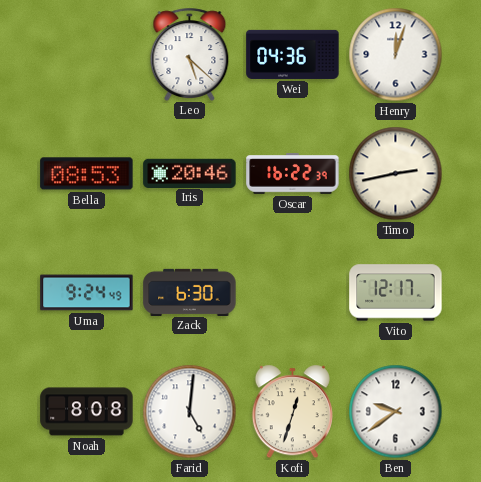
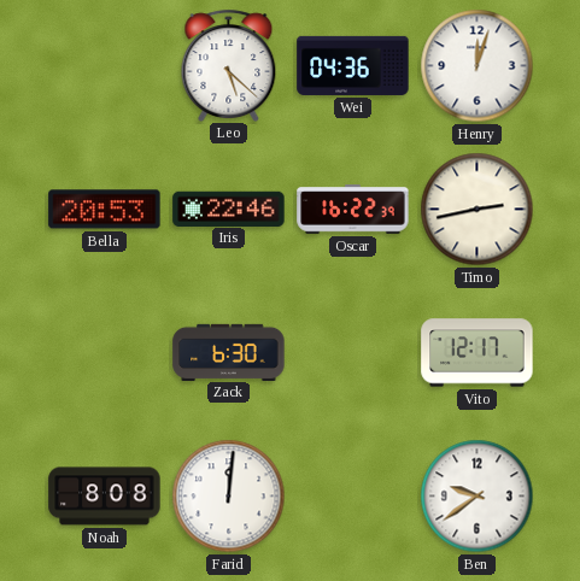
Bella: 08:53 -> 20:53
Iris: 20:46 -> 22:46
Uma: 9:24 -> none
Farid: 5:01 -> 12:01
Kofi: 12:33 -> none
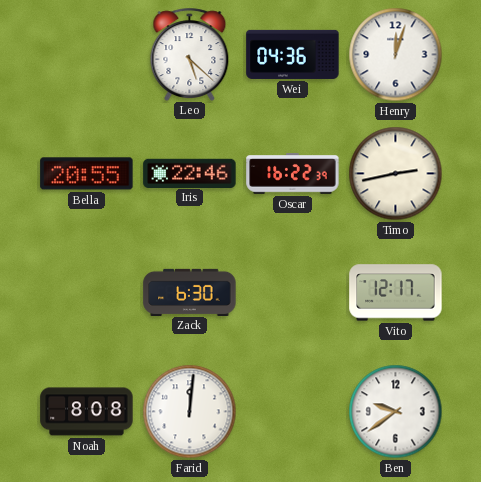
Bella: 20:53 -> 20:55
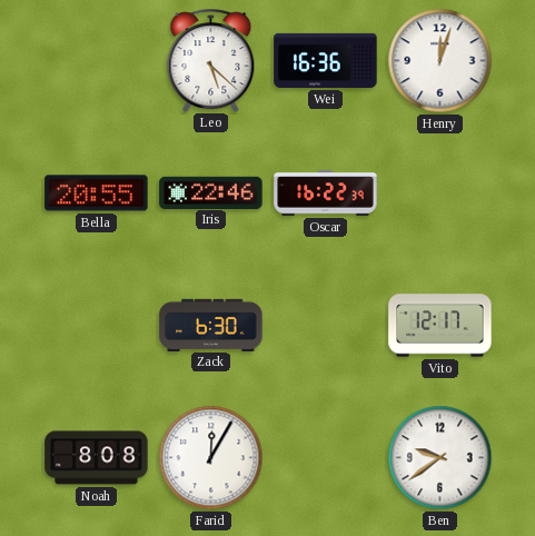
Wei: 04:36 -> 16:36
Timo: 2:43 -> none
Farid: 12:01 -> 12:05
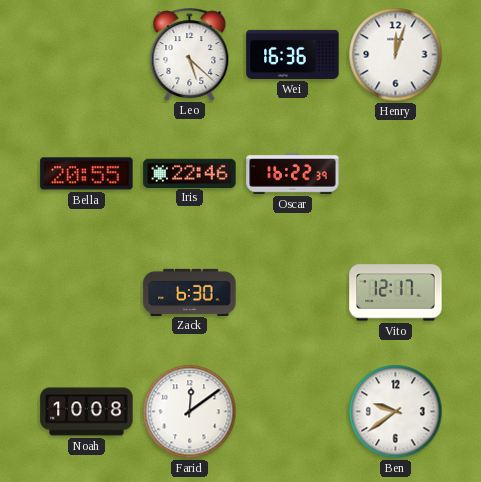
Noah: 8:08 -> 10:08
Farid: 12:05 -> 12:09
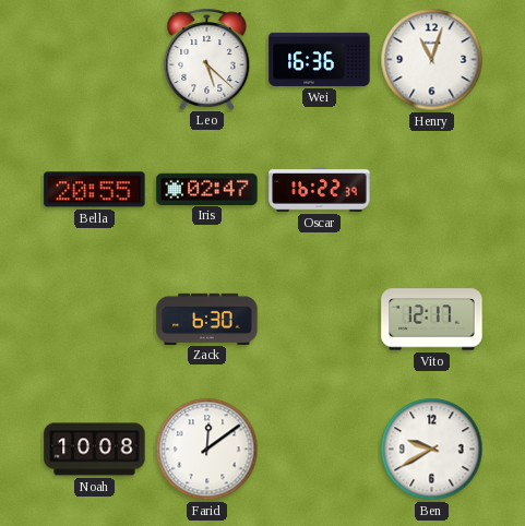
Henry: 12:03 -> 11:03
Iris: 22:46 -> 02:47
Ben: 9:39 -> 9:40
